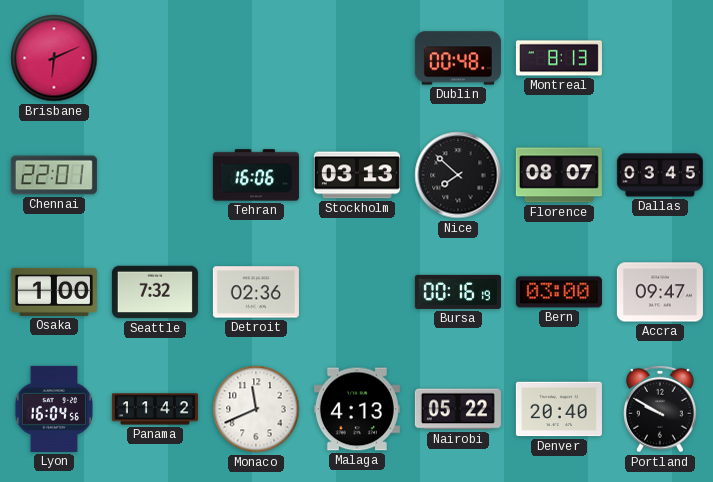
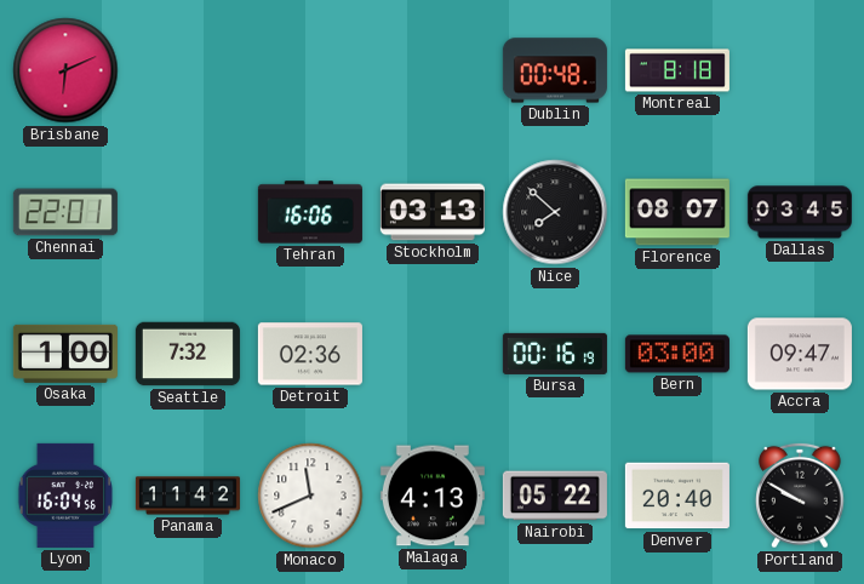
Montreal: 8:13 -> 8:18
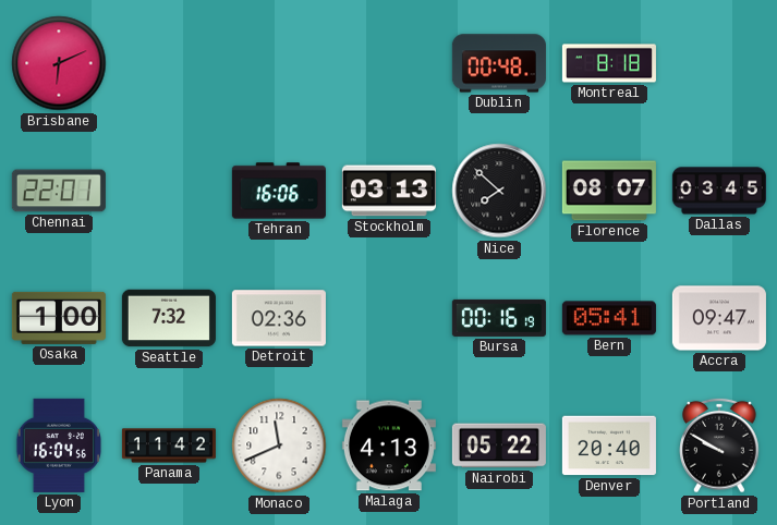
Bern: 03:00 -> 05:41
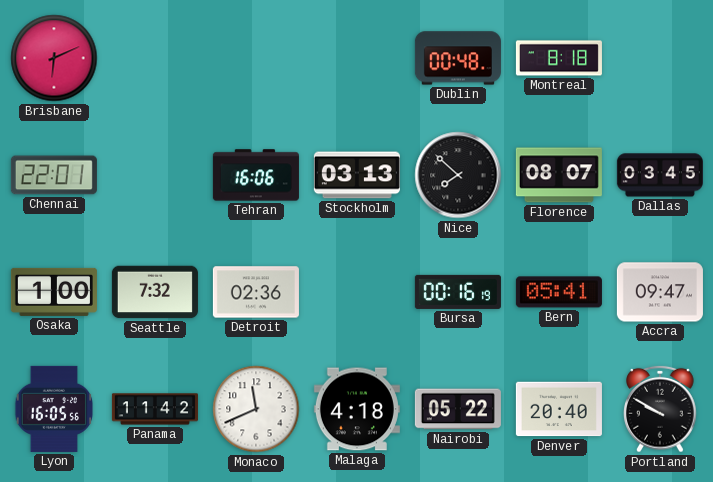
Lyon: 16:04 -> 16:05
Malaga: 4:13 -> 4:18
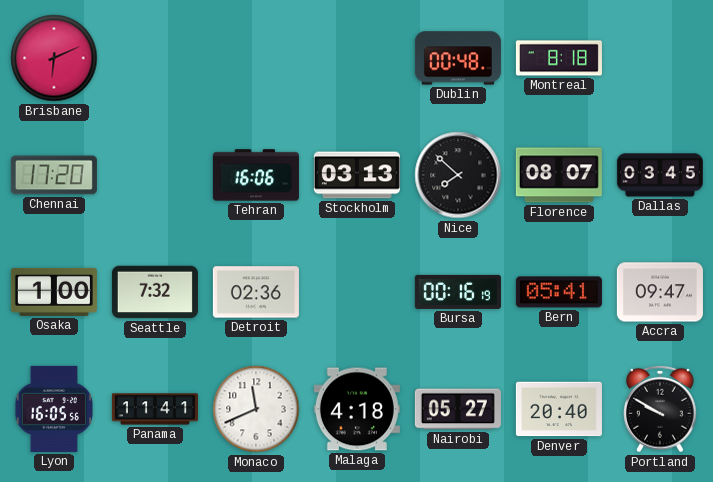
Chennai: 22:01 -> 17:20
Panama: 11:42 -> 11:41
Nairobi: 05:22 -> 05:27
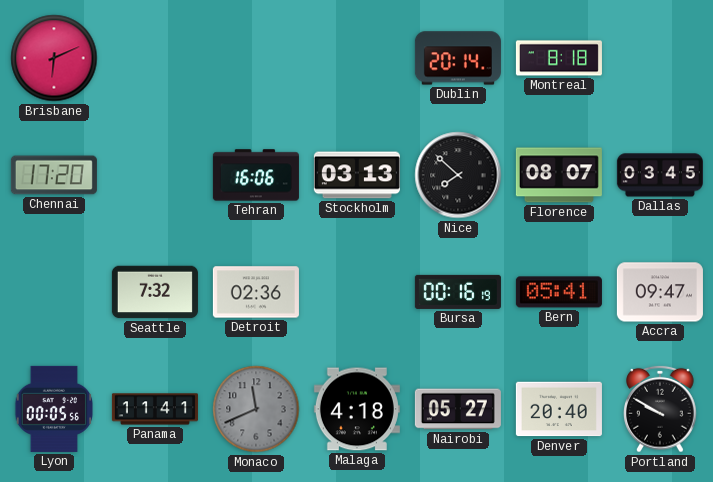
Dublin: 00:48 -> 20:14
Osaka: 1:00 -> none
Lyon: 16:05 -> 00:05
Monaco dial: white -> grey
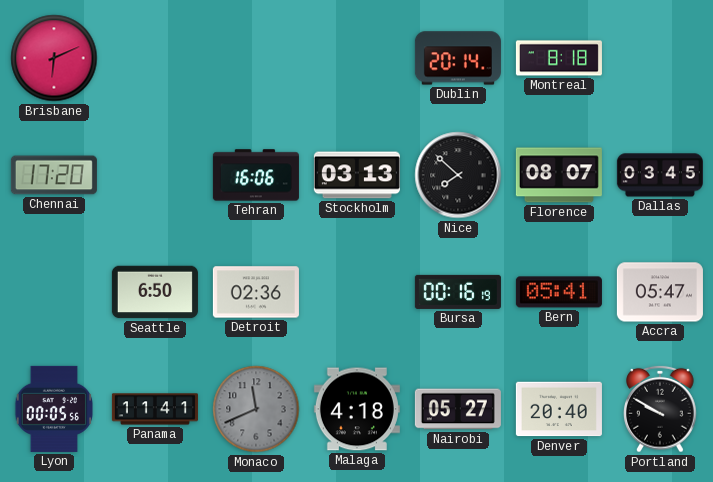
Seattle: 7:32 -> 6:50
Accra: 09:47 -> 05:47
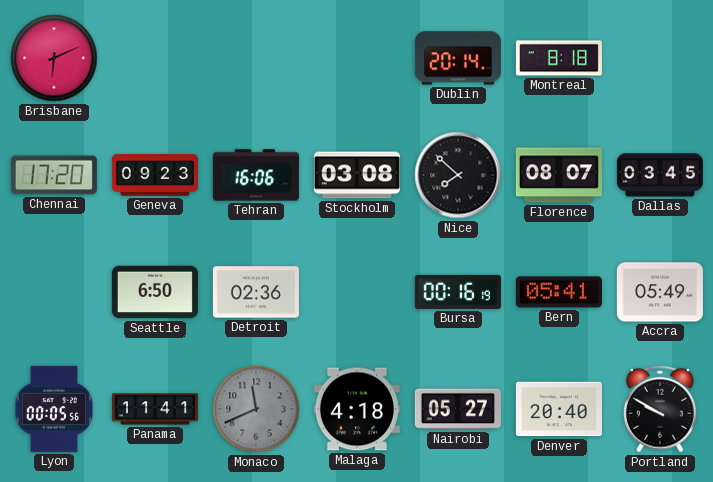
Geneva: none -> 09:23
Stockholm: 03:13 -> 03:08
Accra: 05:47 -> 05:49
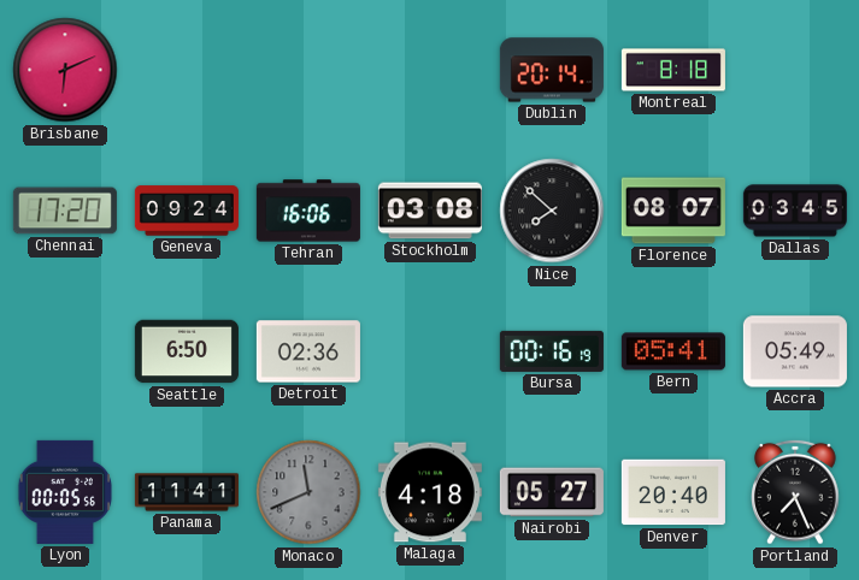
Geneva: 09:23 -> 09:24
Portland: 9:50 -> 7:26
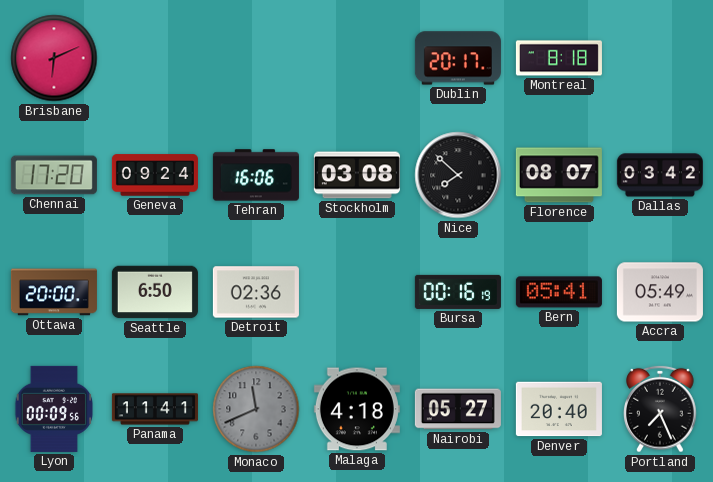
Dublin: 20:14 -> 20:17
Dallas: 03:45 -> 03:42
Ottawa: none -> 20:00
Lyon: 00:05 -> 00:09
